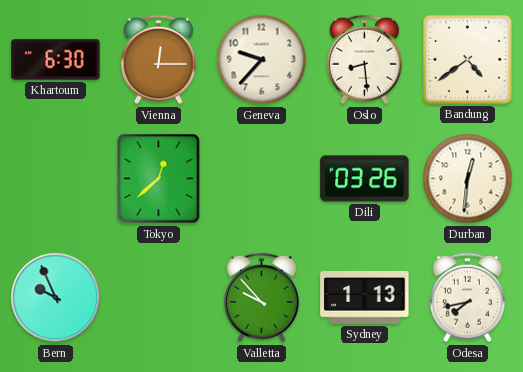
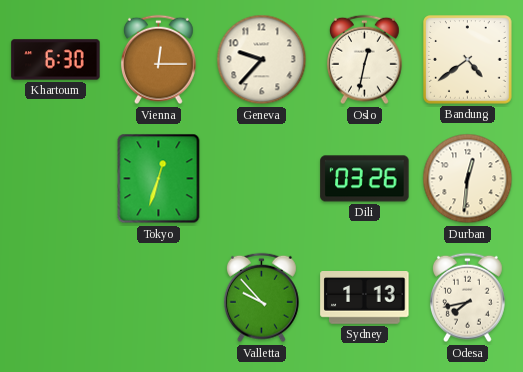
Oslo: 8:29 -> 12:32
Tokyo: 12:38 -> 12:33
Bern: 9:56 -> none
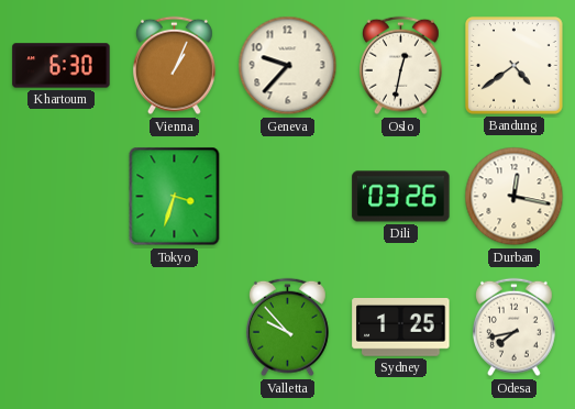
Vienna: 12:15 -> 1:04
Tokyo: 12:33 -> 3:33
Durban: 12:31 -> 12:17
Sydney: 1:13 -> 1:25
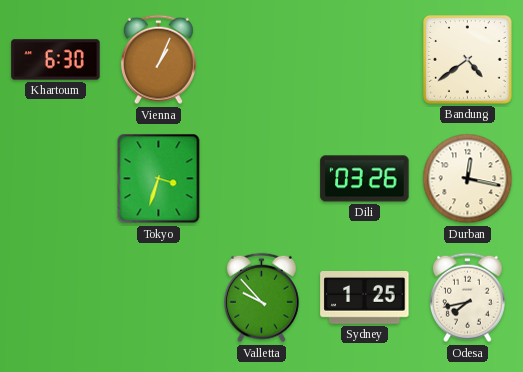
Geneva: 9:37 -> none
Oslo: 12:32 -> none
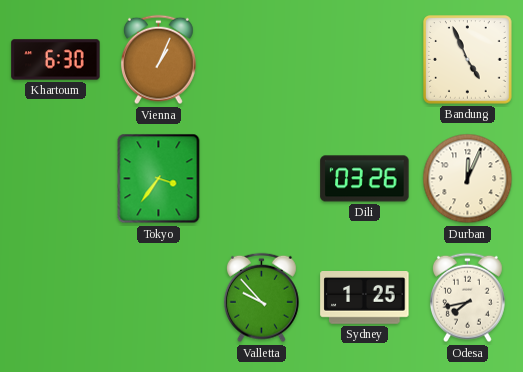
Bandung: 4:39 -> 4:56
Tokyo: 3:33 -> 3:36
Durban: 12:17 -> 12:04
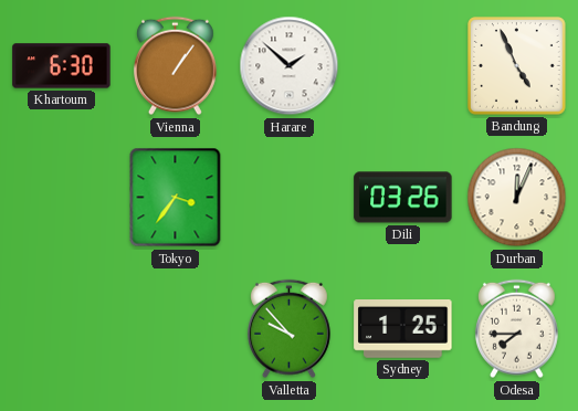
Vienna: 1:04 -> 1:06
Harare: none -> 1:52
Odesa: 7:43 -> 7:45
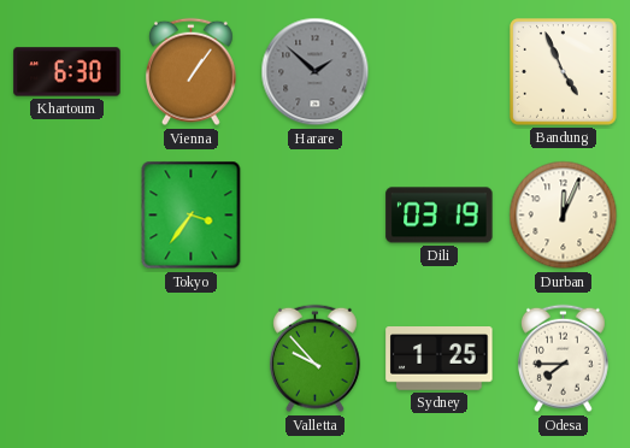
Harare dial: white -> grey
Dili: 03:26 -> 03:19
